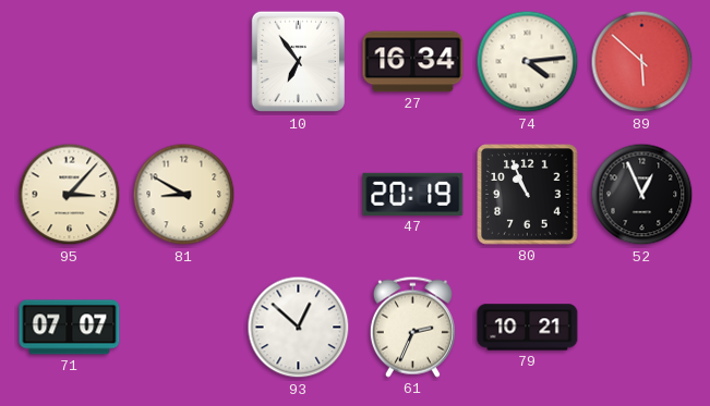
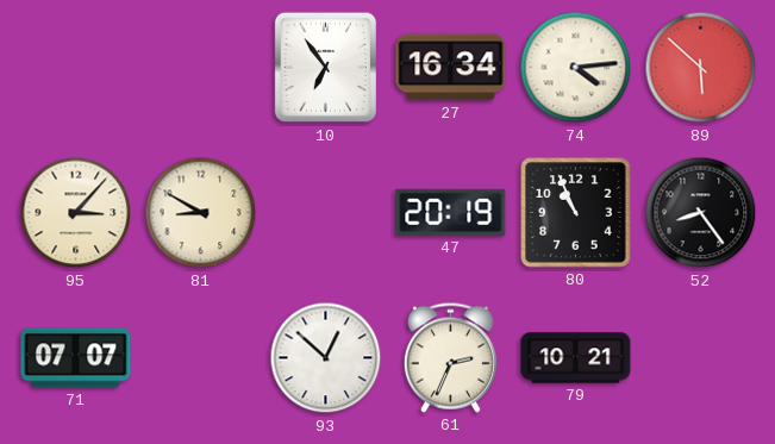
52: 12:56 -> 8:24
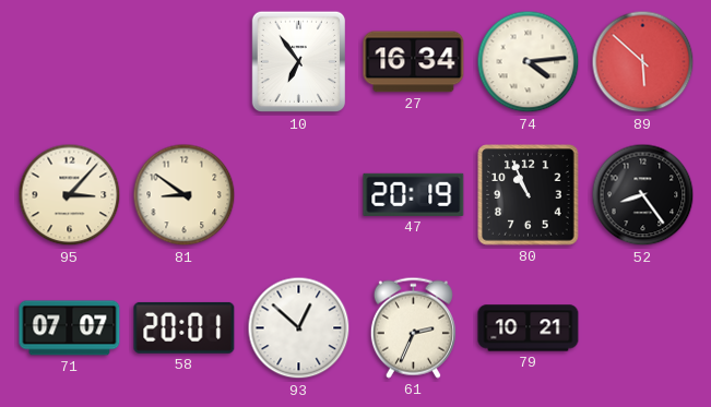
81: 8:50 -> 8:51
58: none -> 20:01
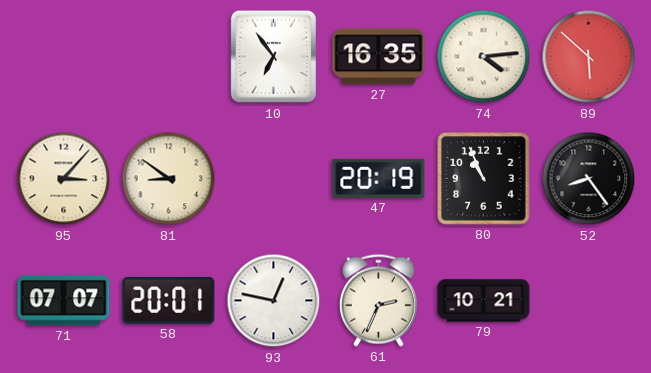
27: 16:34 -> 16:35
93: 12:52 -> 12:47
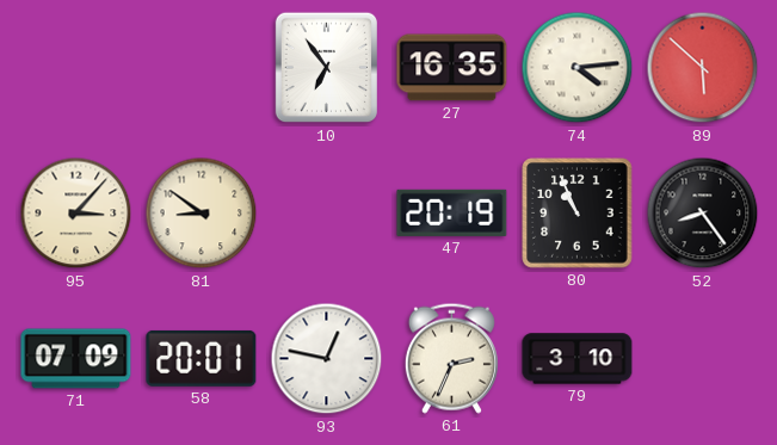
71: 07:07 -> 07:09
79: 10:21 -> 3:10
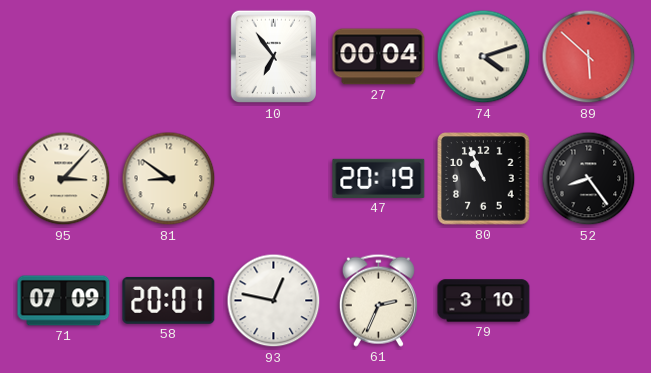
27: 16:35 -> 00:04
74: 4:14 -> 4:12
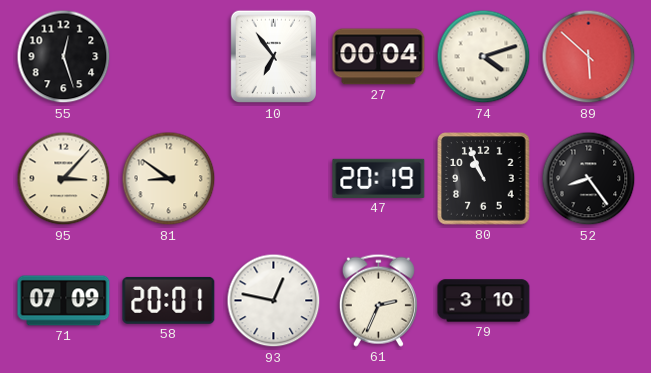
55: none -> 12:27
